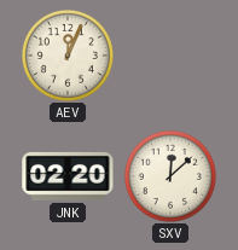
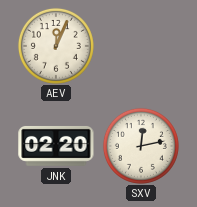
SXV: 12:08 -> 12:13
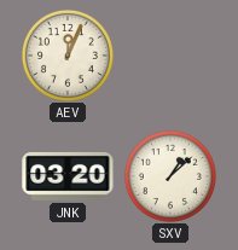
JNK: 02:20 -> 03:20
SXV: 12:13 -> 1:08
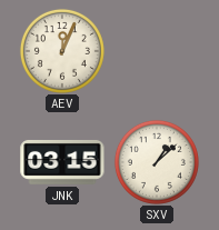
JNK: 03:20 -> 03:15
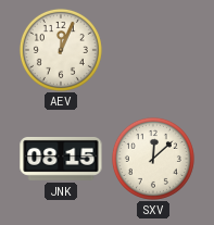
JNK: 03:15 -> 08:15
SXV: 1:08 -> 12:08
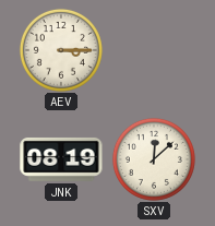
AEV: 12:04 -> 3:15
JNK: 08:15 -> 08:19
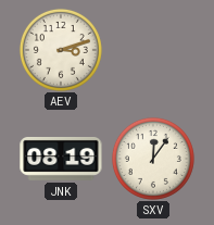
AEV: 3:15 -> 3:12
SXV: 12:08 -> 12:06
